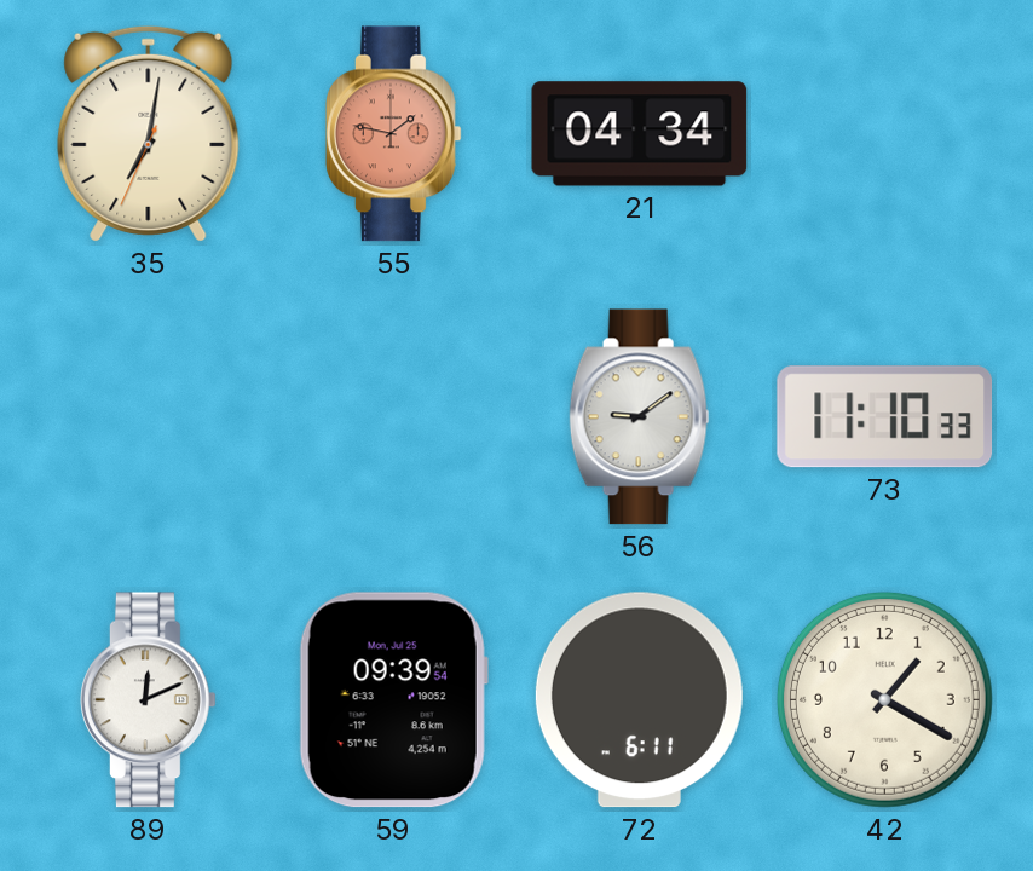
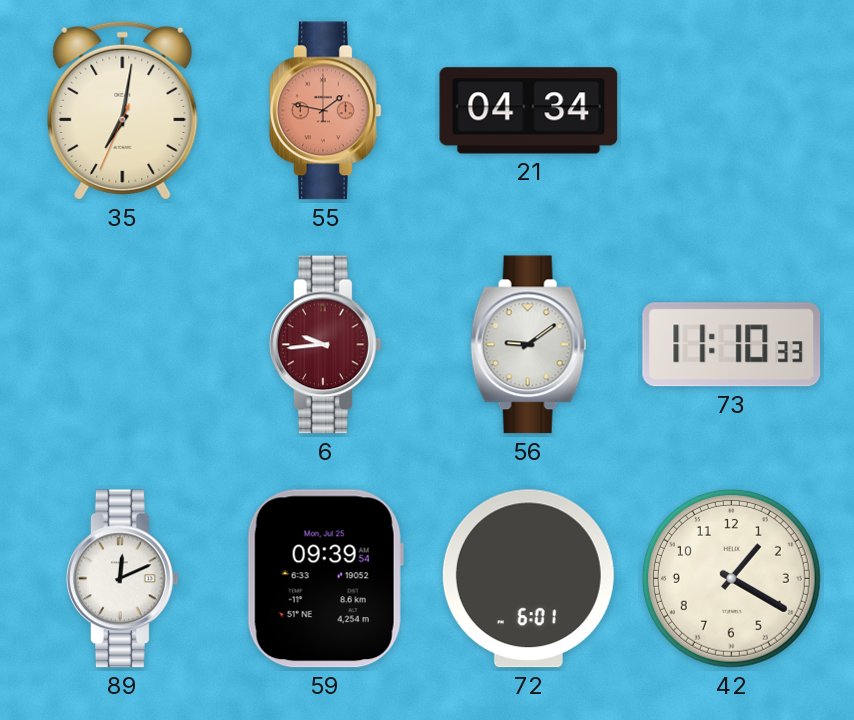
6: none -> 9:44
72: 6:11 -> 6:01
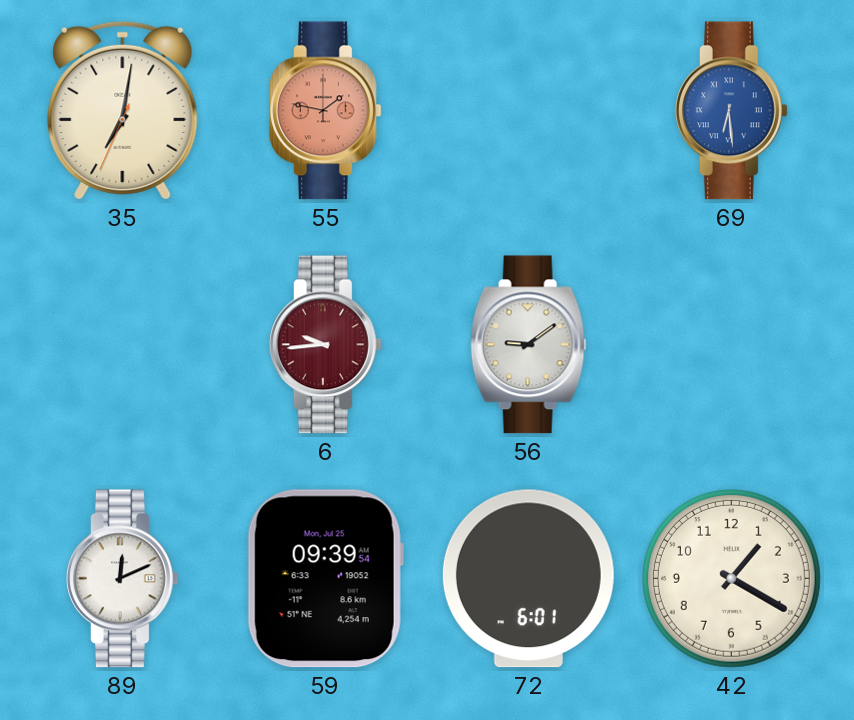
21: 04:34 -> none
69: none -> 6:29
73: 11:10 -> none
